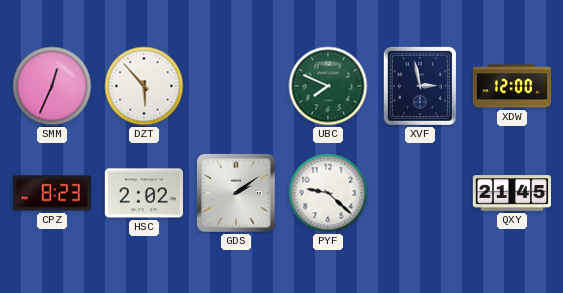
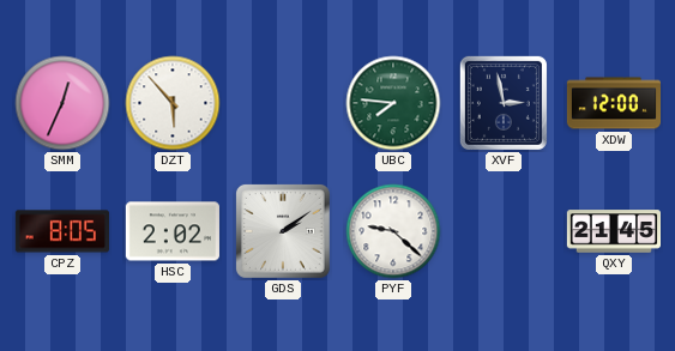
UBC: 7:49 -> 7:46
CPZ: 8:23 -> 8:05
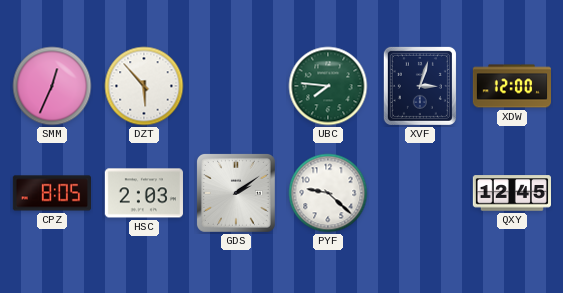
XVF: 2:58 -> 3:03
HSC: 2:02 -> 2:03
QXY: 21:45 -> 12:45
